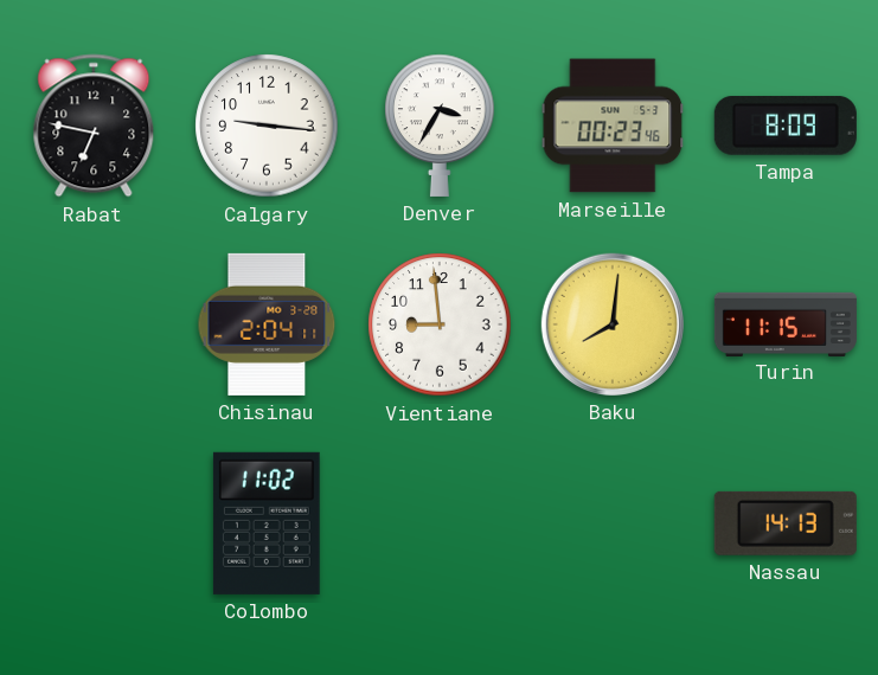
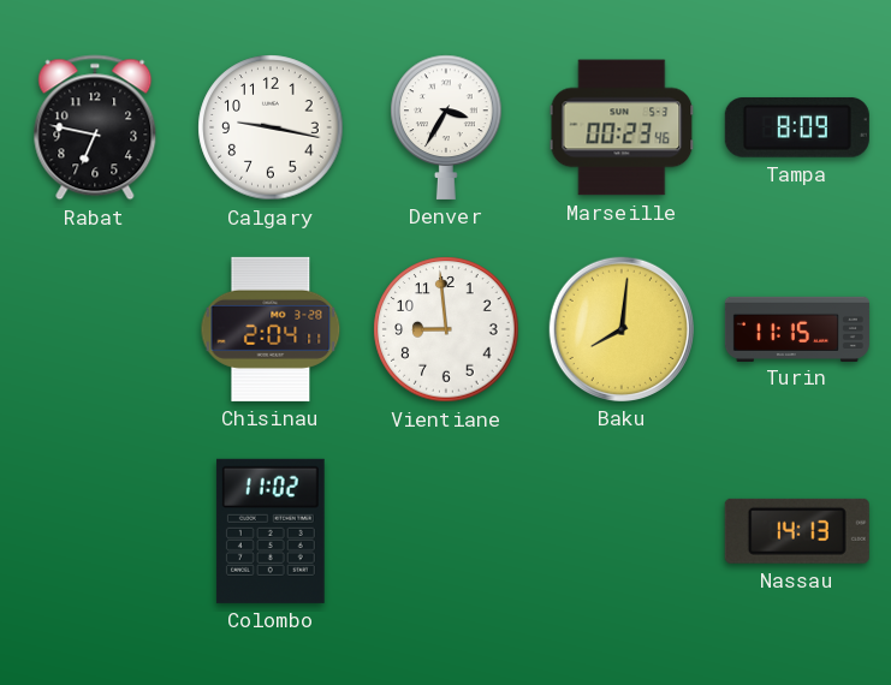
Calgary: 9:16 -> 9:17
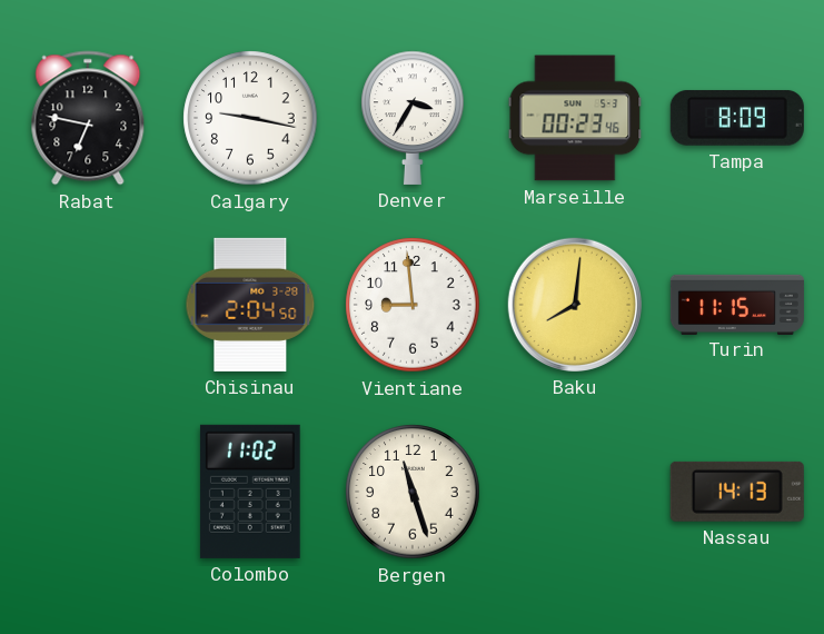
Chisinau: 2:04:11 -> 2:04:50
Bergen: none -> 11:27
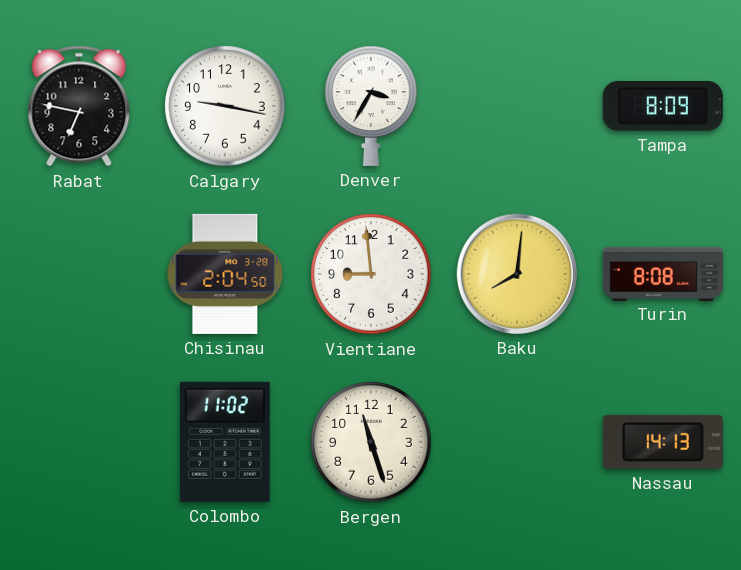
Marseille: 00:23 -> none
Turin: 11:15 -> 8:08
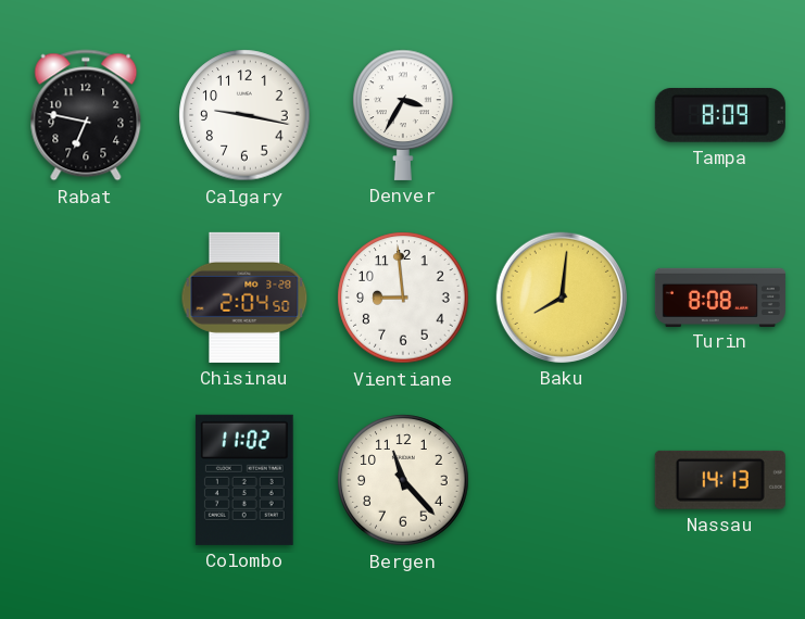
Bergen: 11:27 -> 11:23
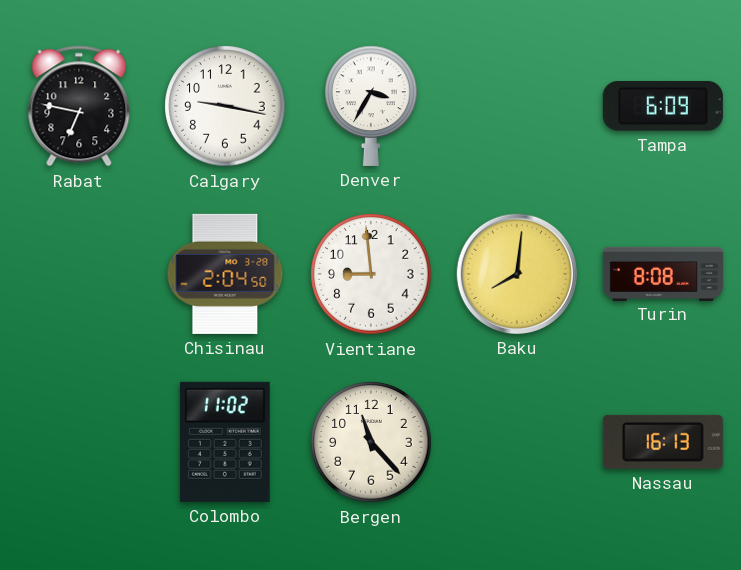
Tampa: 8:09 -> 6:09
Nassau: 14:13 -> 16:13
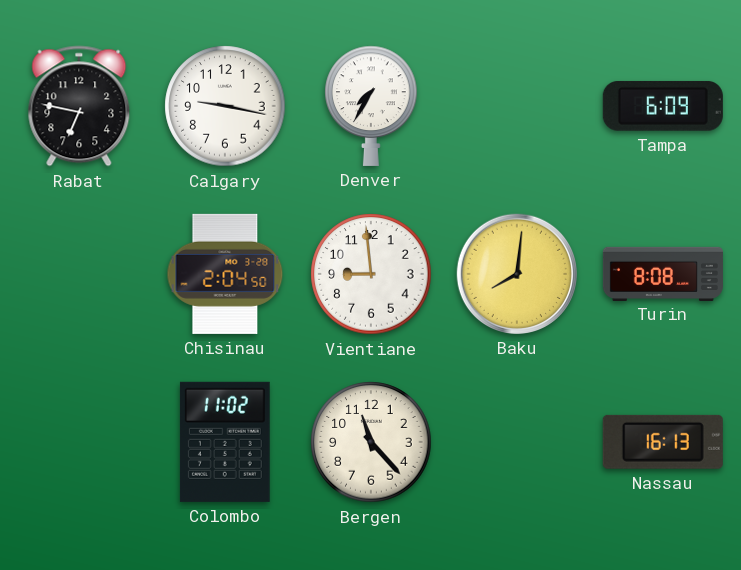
Denver: 3:35 -> 7:35
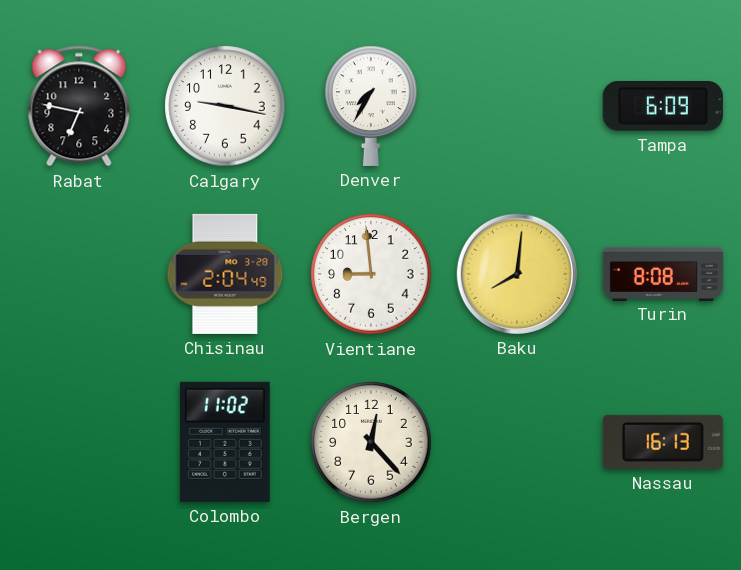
Chisinau: 2:04:50 -> 2:04:49
Bergen: 11:23 -> 12:23
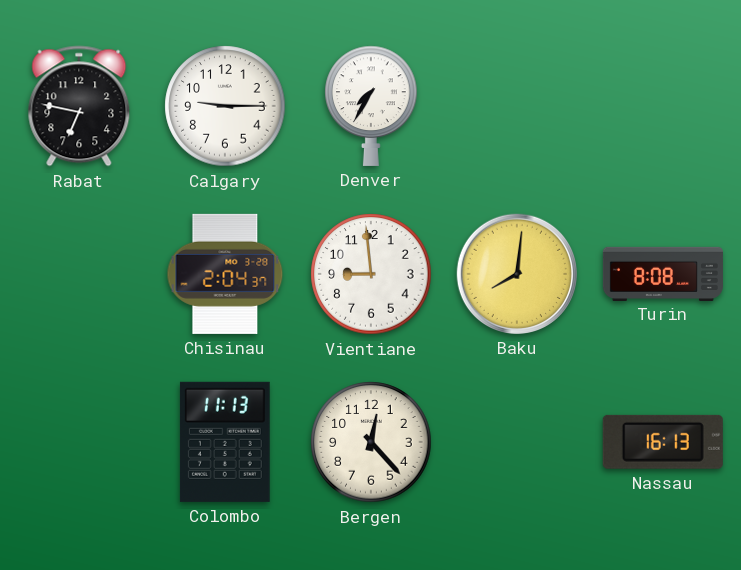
Calgary: 9:17 -> 9:15
Tampa: 6:09 -> none
Chisinau: 2:04:49 -> 2:04:37
Colombo: 11:02 -> 11:13
